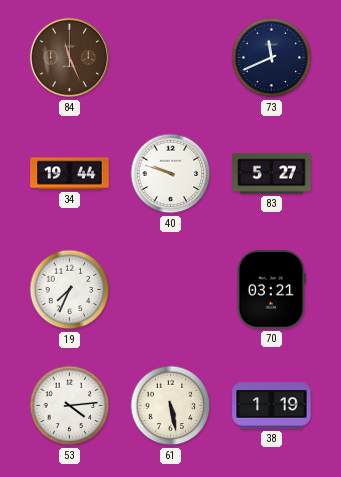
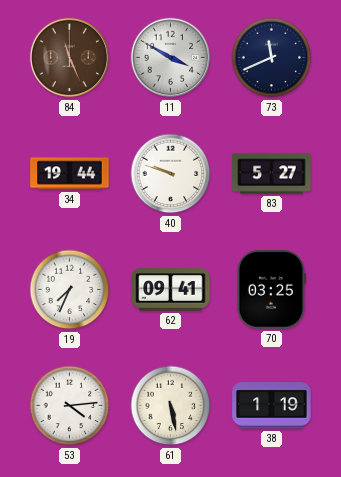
11: none -> 3:50
62: none -> 09:41
70: 03:21 -> 03:25
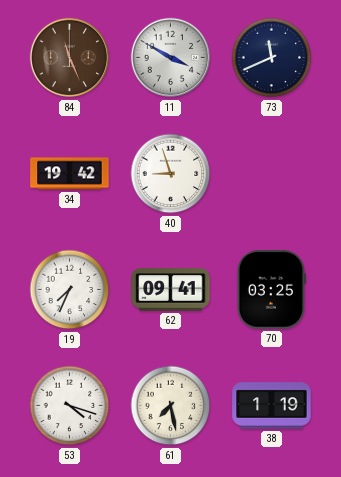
34: 19:44 -> 19:42
40: 9:48 -> 8:57
83: 5:27 -> none
53: 4:14 -> 4:18
61: 5:28 -> 7:28
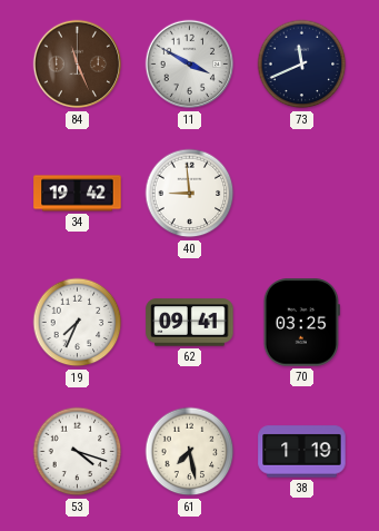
40: 8:57 -> 8:59
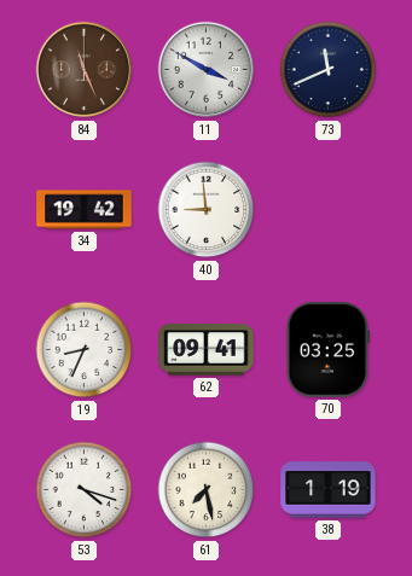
19: 7:34 -> 8:34
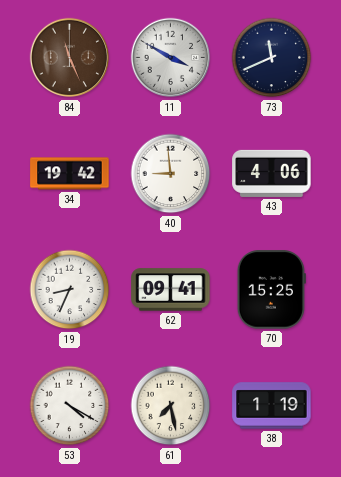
43: none -> 4:06
70: 03:25 -> 15:25
53: 4:18 -> 4:20
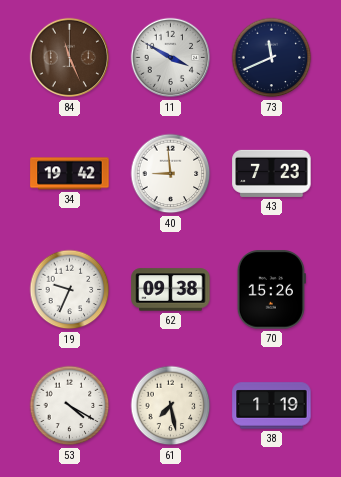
43: 4:06 -> 7:23
19: 8:34 -> 9:34
62: 09:41 -> 09:38
70: 15:25 -> 15:26
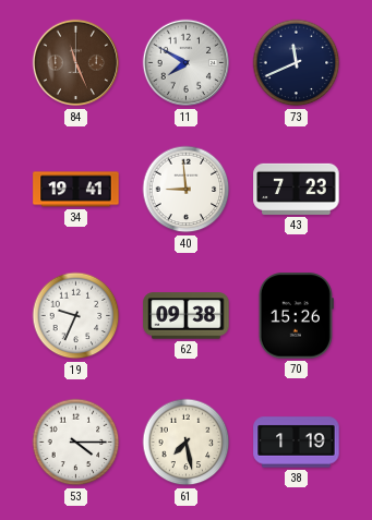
11: 3:50 -> 7:50
34: 19:42 -> 19:41
53: 4:20 -> 4:15
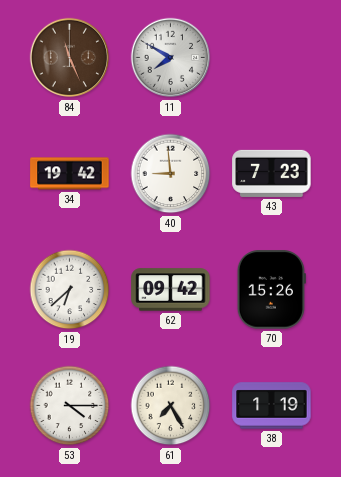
73: 11:41 -> none
34: 19:41 -> 19:42
19: 9:34 -> 6:38
62: 09:38 -> 09:42
61: 7:28 -> 7:25
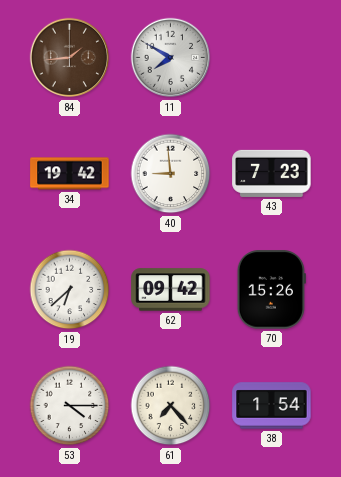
84: 11:26 -> 1:44
61: 7:25 -> 7:23
38: 1:19 -> 1:54
